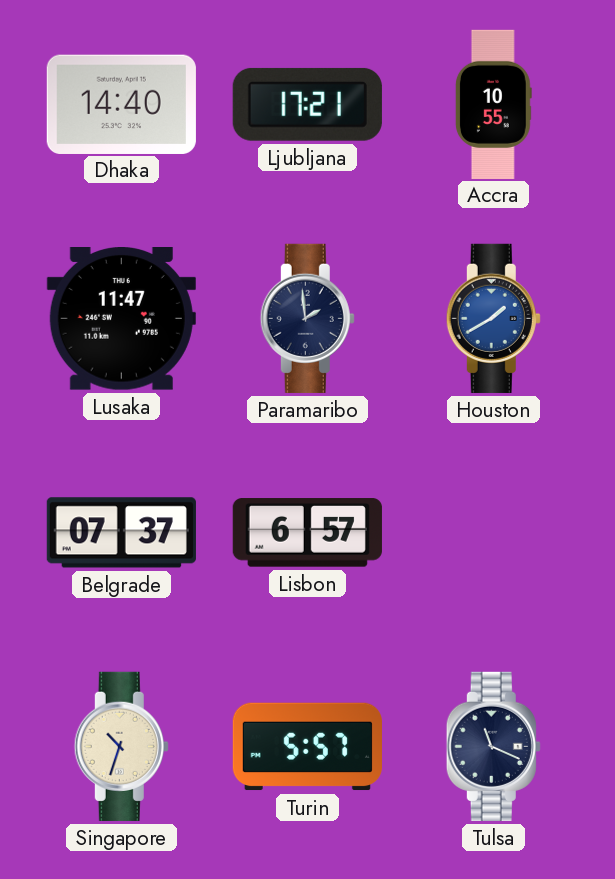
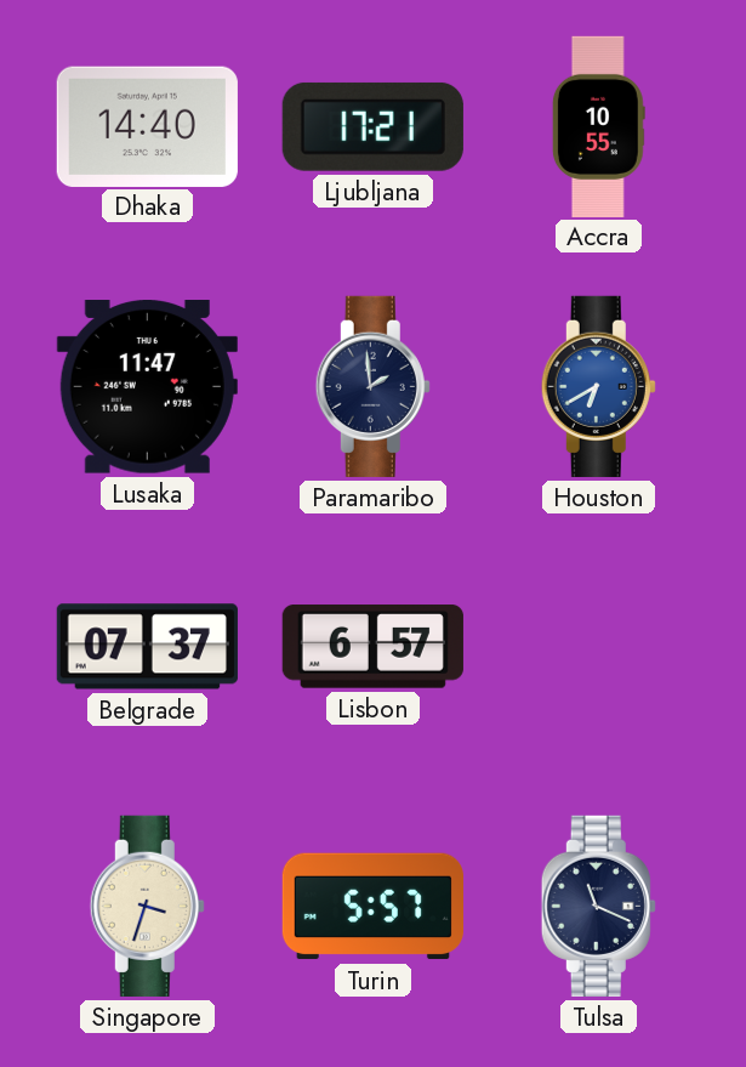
Houston: 1:40 -> 6:40
Singapore: 10:33 -> 3:33
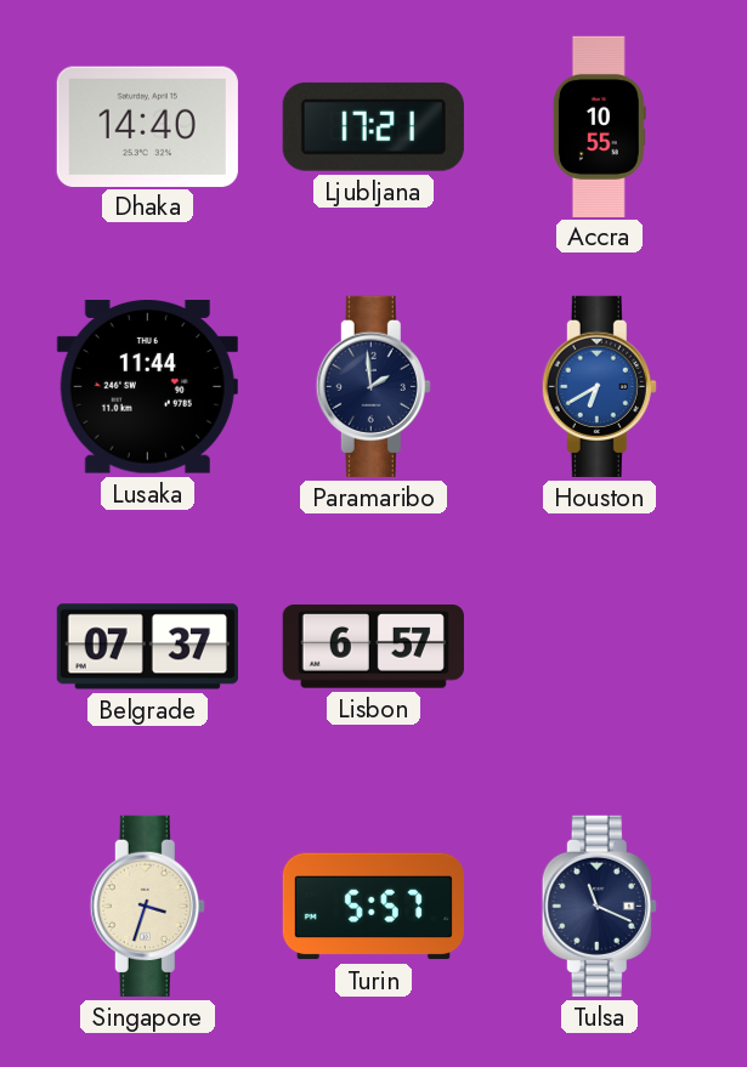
Lusaka: 11:47 -> 11:44
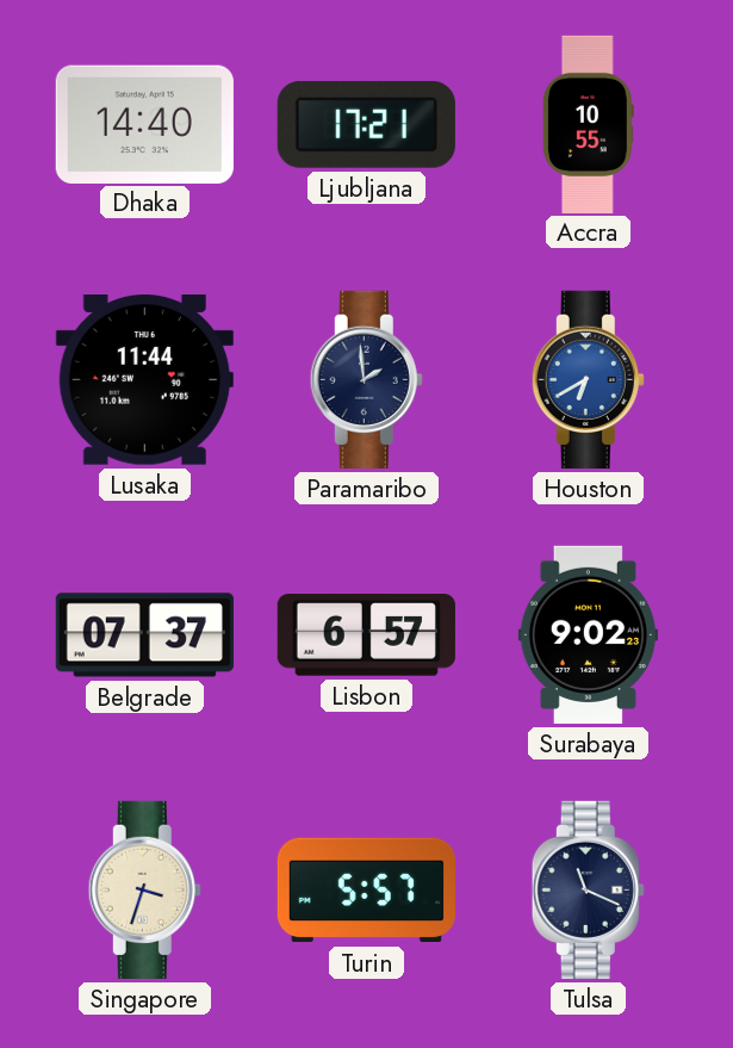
Surabaya: none -> 9:02
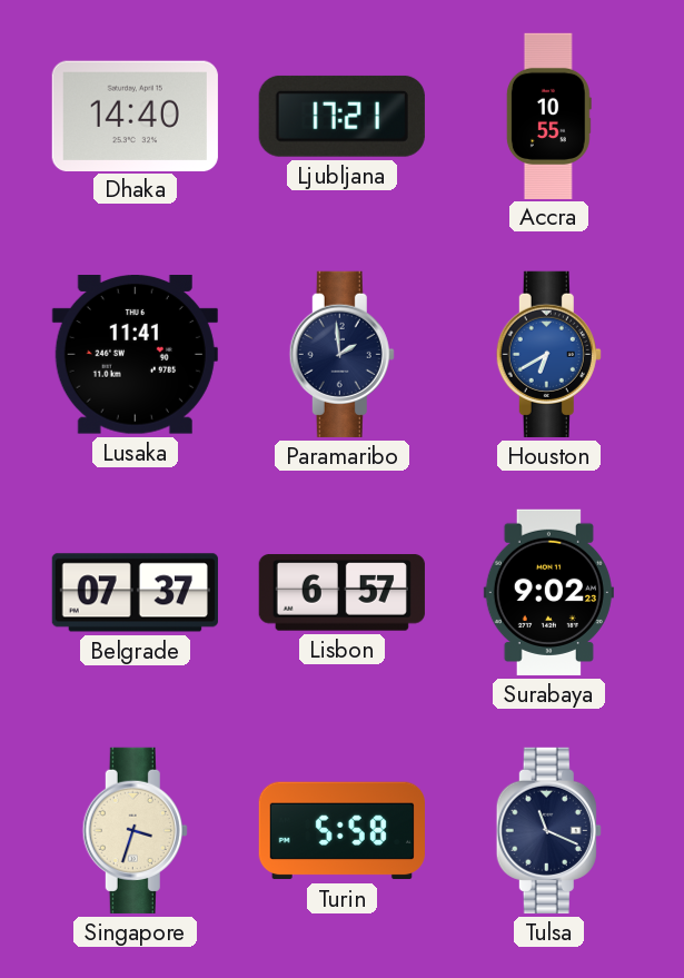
Lusaka: 11:44 -> 11:41
Turin: 5:57 -> 5:58
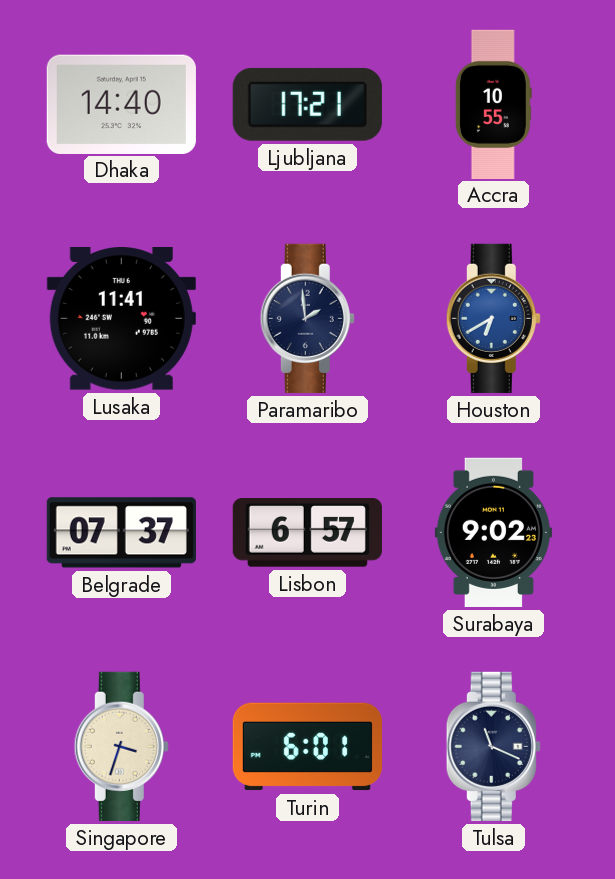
Turin: 5:58 -> 6:01
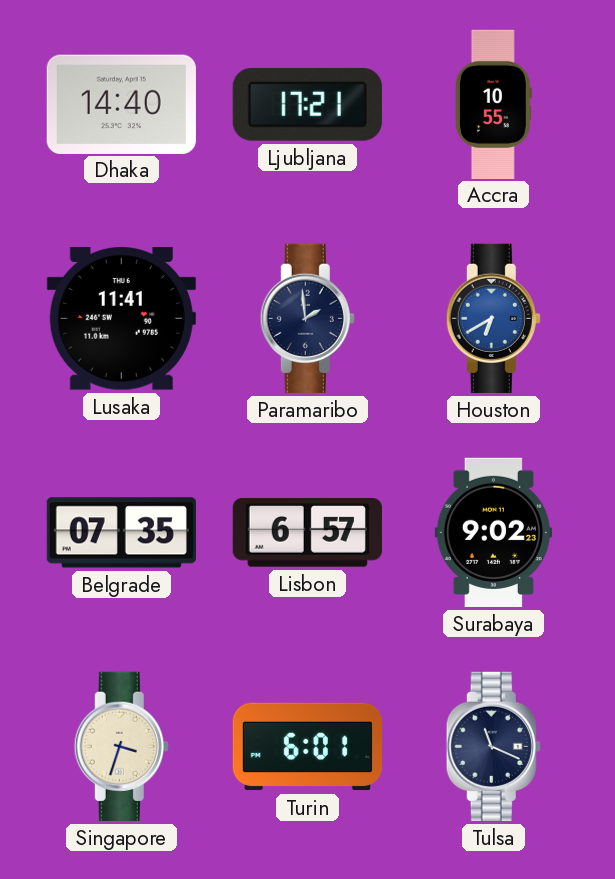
Belgrade: 07:37 -> 07:35
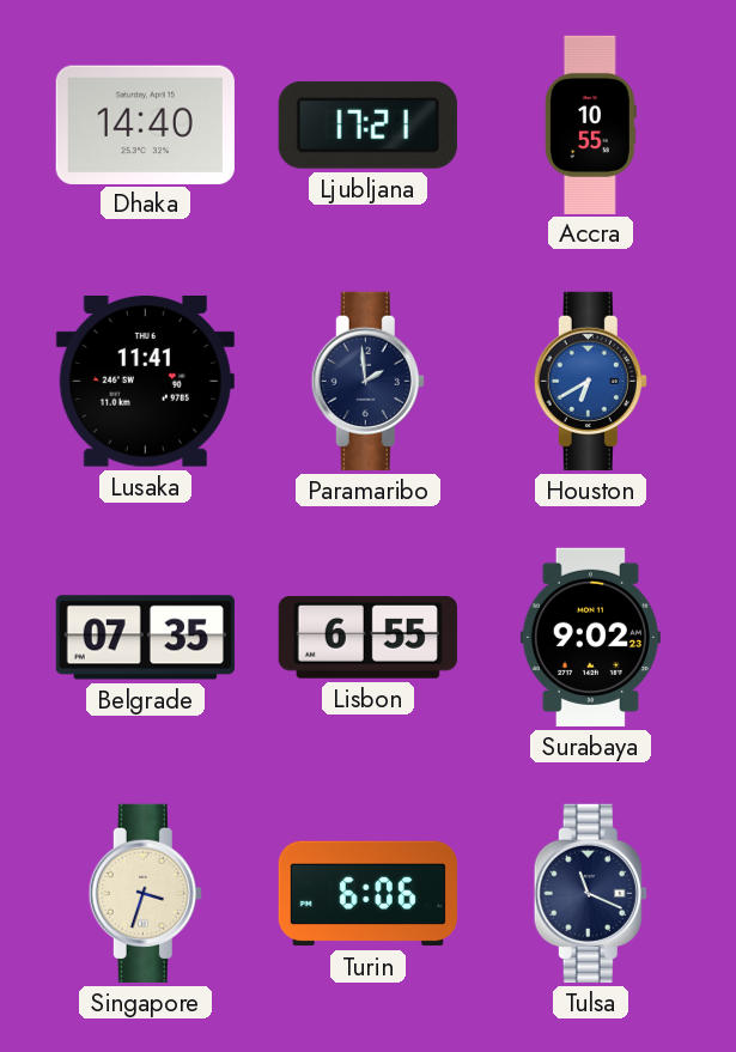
Lisbon: 6:57 -> 6:55
Turin: 6:01 -> 6:06
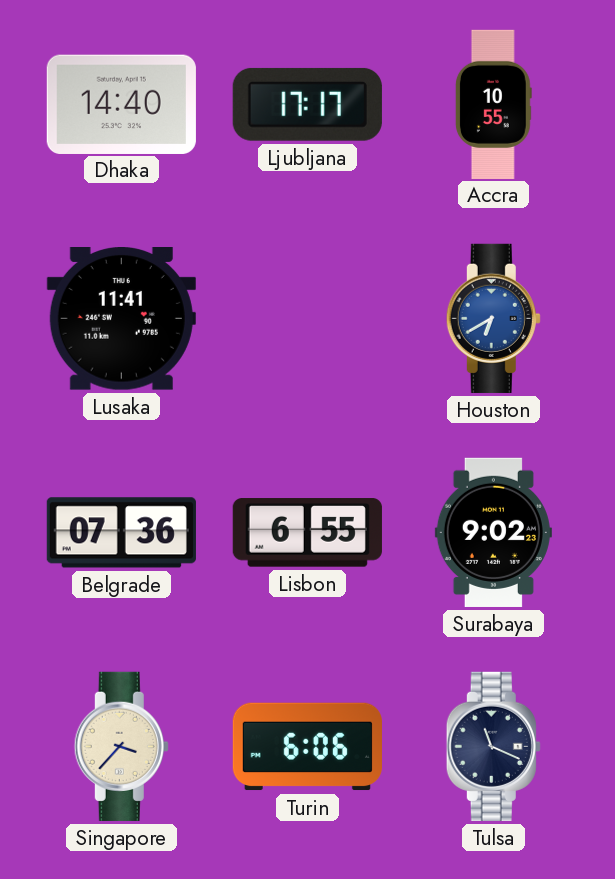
Ljubljana: 17:21 -> 17:17
Paramaribo: 1:59 -> none
Belgrade: 07:35 -> 07:36
Singapore: 3:33 -> 3:37
